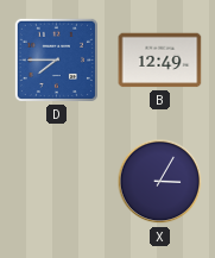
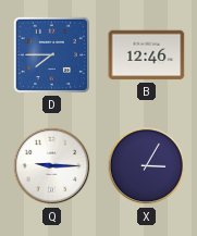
B: 12:49 -> 12:46
Q: none -> 9:15
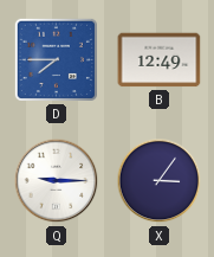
B: 12:46 -> 12:49
X: 3:05 -> 3:06
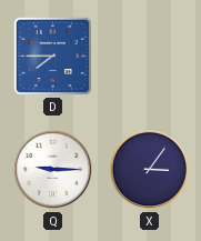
B: 12:49 -> none
